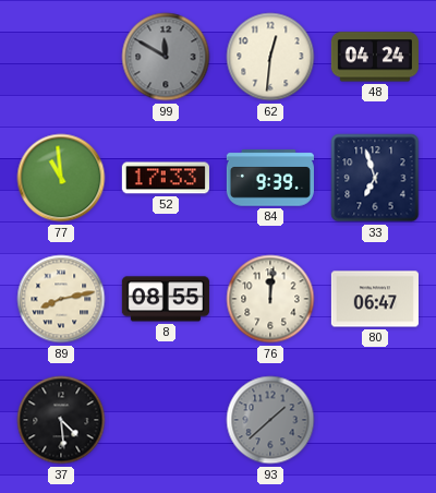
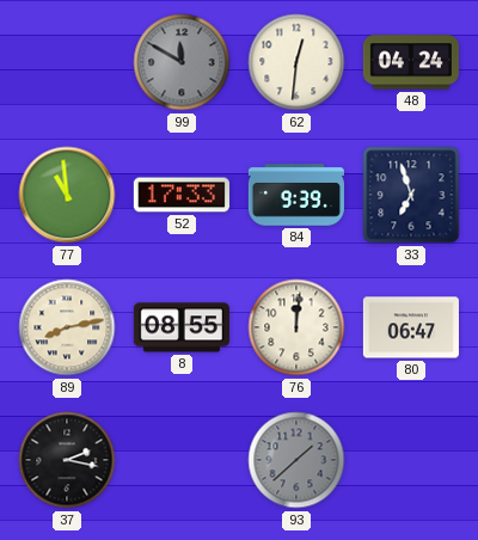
37: 4:29 -> 2:17
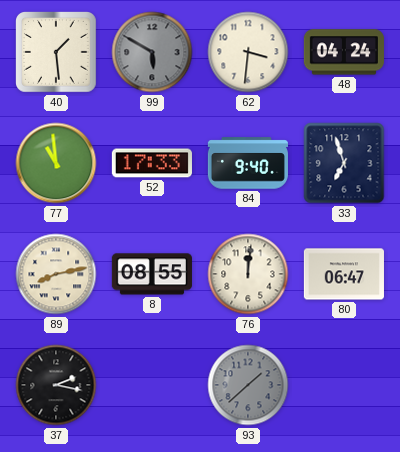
40: none -> 1:29
99: 11:50 -> 5:50
62: 12:31 -> 3:31
84: 9:39 -> 9:40
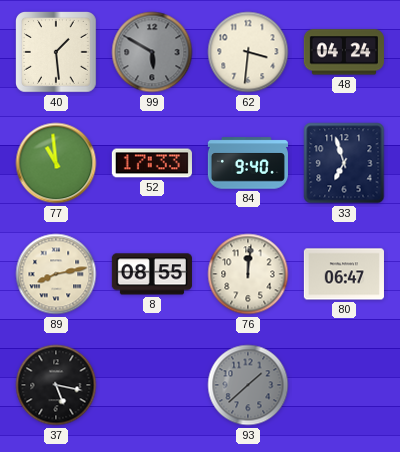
37: 2:17 -> 5:17
